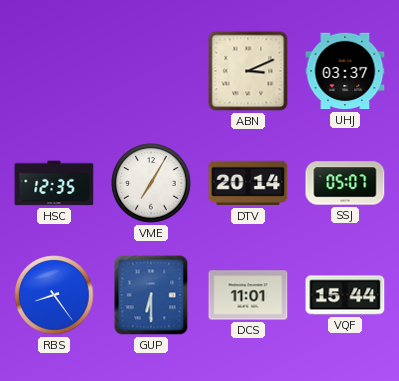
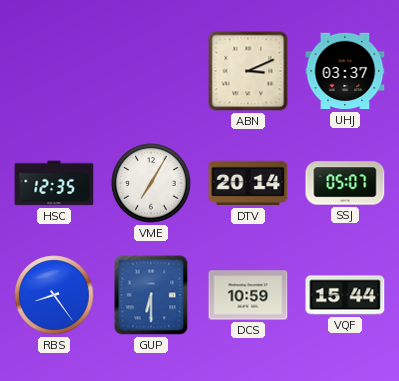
DCS: 11:01 -> 10:59
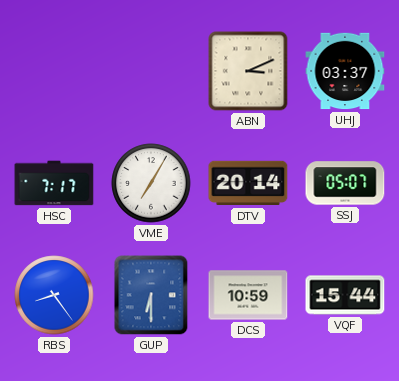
HSC: 12:35 -> 7:17
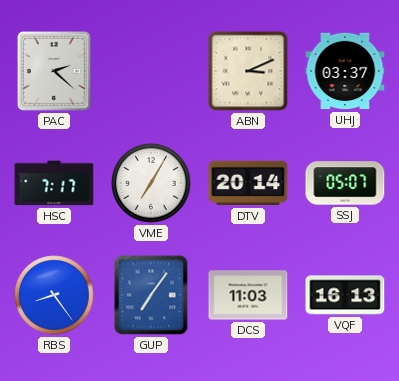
PAC: none -> 2:22
GUP: 6:30 -> 7:06
DCS: 10:59 -> 11:03
VQF: 15:44 -> 16:13
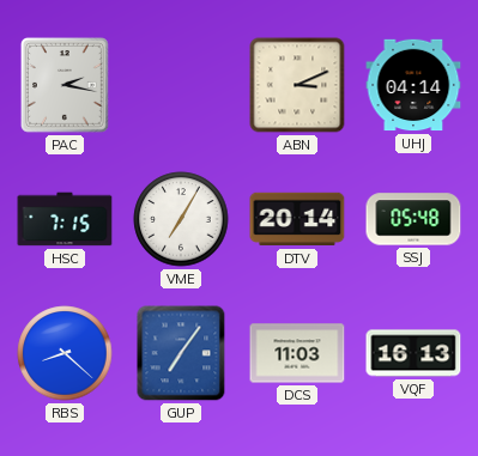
PAC: 2:22 -> 2:17
UHJ: 03:37 -> 04:14
HSC: 7:17 -> 7:15
SSJ: 05:07 -> 05:48
RBS: 8:24 -> 8:22
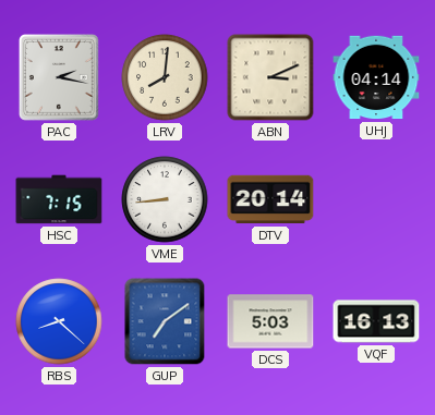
LRV: none -> 8:01
VME: 7:05 -> 8:44
SSJ: 05:48 -> none
GUP: 7:06 -> 7:09
DCS: 11:03 -> 5:03
